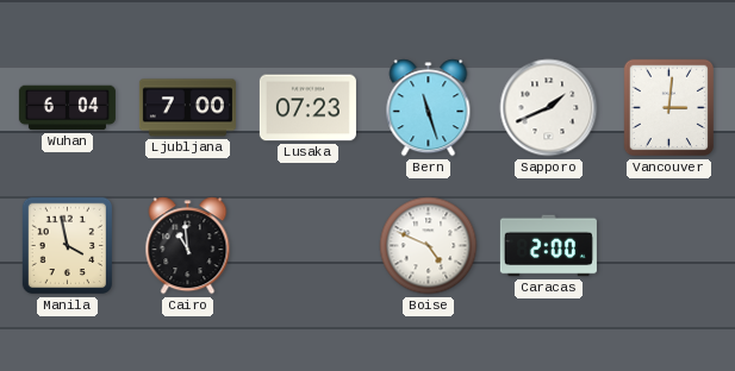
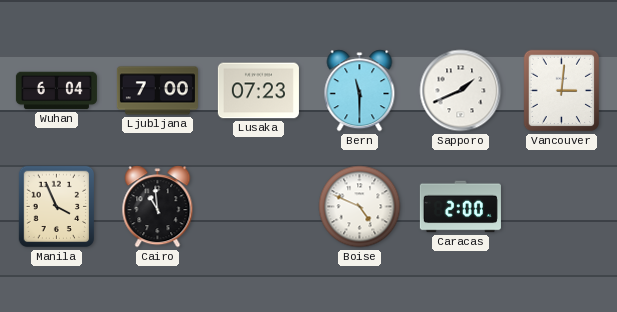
Bern: 11:27 -> 11:30
Manila: 3:58 -> 3:56
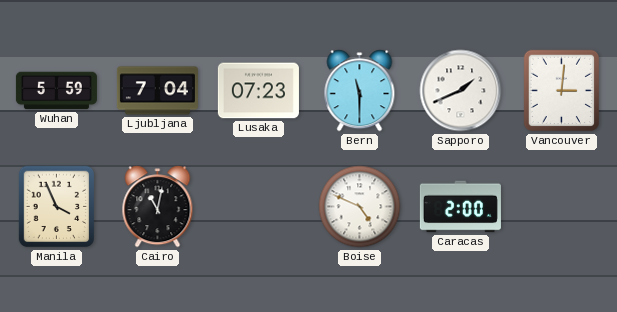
Wuhan: 6:04 -> 5:59
Ljubljana: 7:00 -> 7:04
Cairo: 10:59 -> 11:02
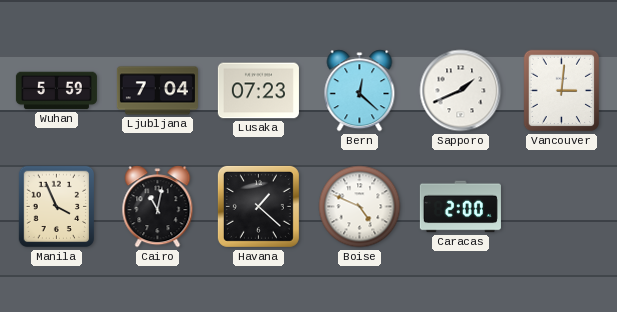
Bern: 11:30 -> 12:22
Havana: none -> 1:22
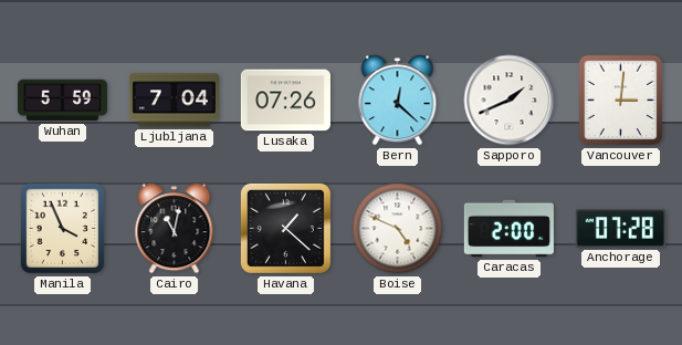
Lusaka: 07:23 -> 07:26
Anchorage: none -> 07:28
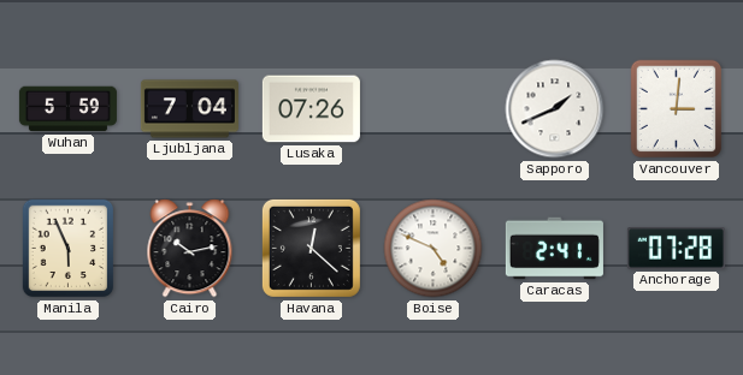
Bern: 12:22 -> none
Manila: 3:56 -> 5:56
Cairo: 11:02 -> 10:13
Havana: 1:22 -> 12:22
Caracas: 2:00 -> 2:41
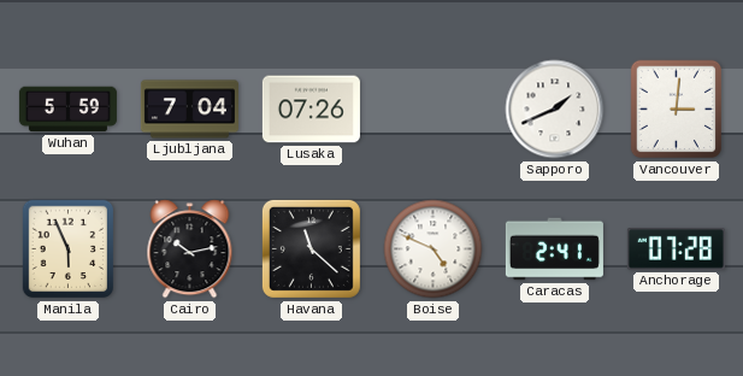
Havana: 12:22 -> 11:22
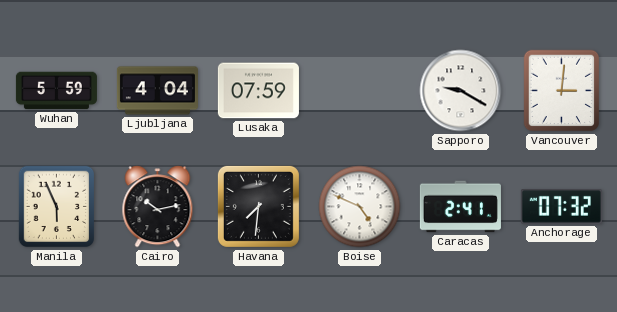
Ljubljana: 7:04 -> 4:04
Lusaka: 07:26 -> 07:59
Sapporo: 1:41 -> 9:20
Havana: 11:22 -> 7:31
Anchorage: 07:28 -> 07:32
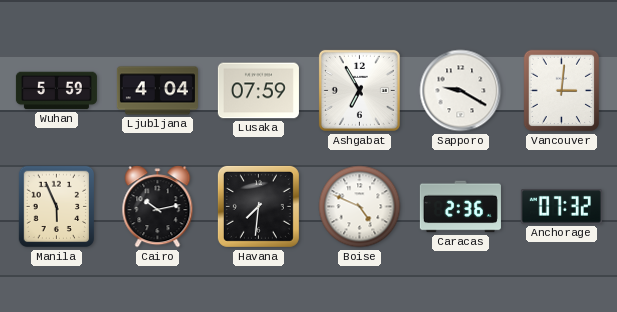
Ashgabat: none -> 6:55
Caracas: 2:41 -> 2:36
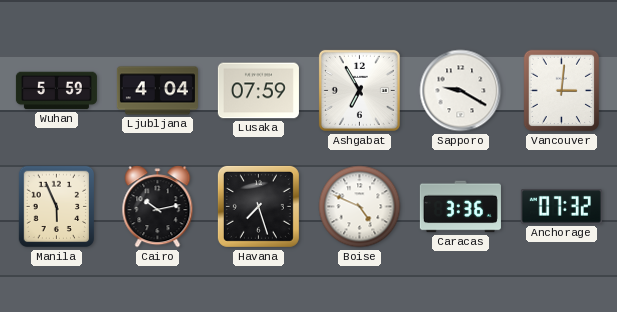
Havana: 7:31 -> 7:27
Caracas: 2:36 -> 3:36
